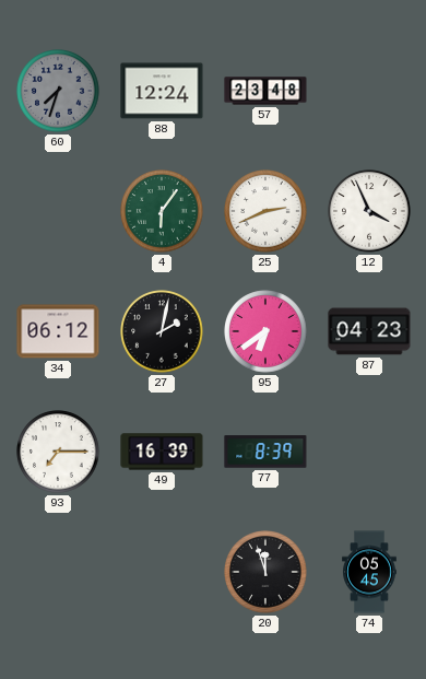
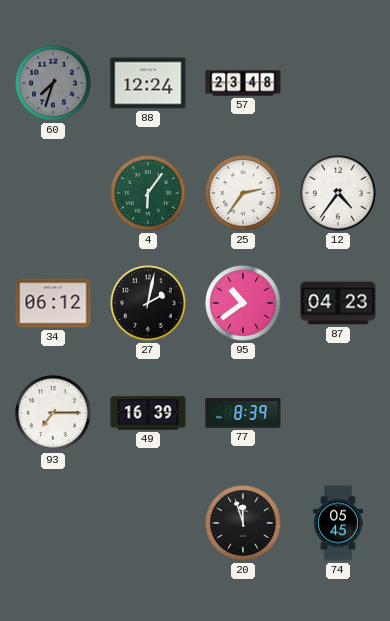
25: 2:41 -> 2:36
12: 3:56 -> 4:36
95: 6:39 -> 10:39
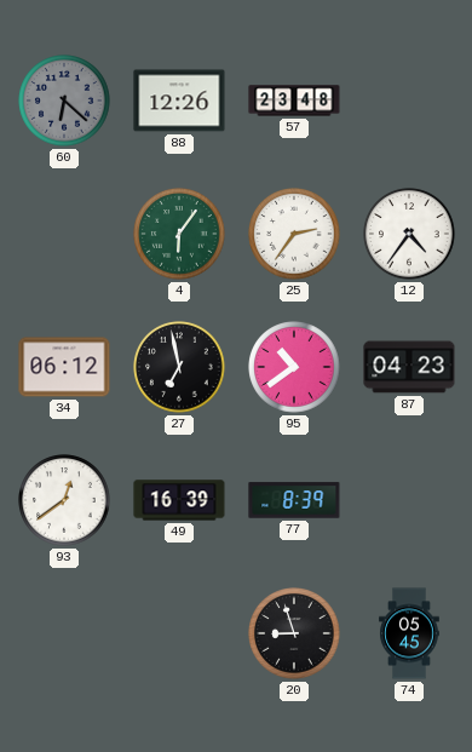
60: 7:33 -> 6:22
88: 12:24 -> 12:26
27: 2:02 -> 6:58
93: 7:15 -> 12:39
20: 11:57 -> 8:57
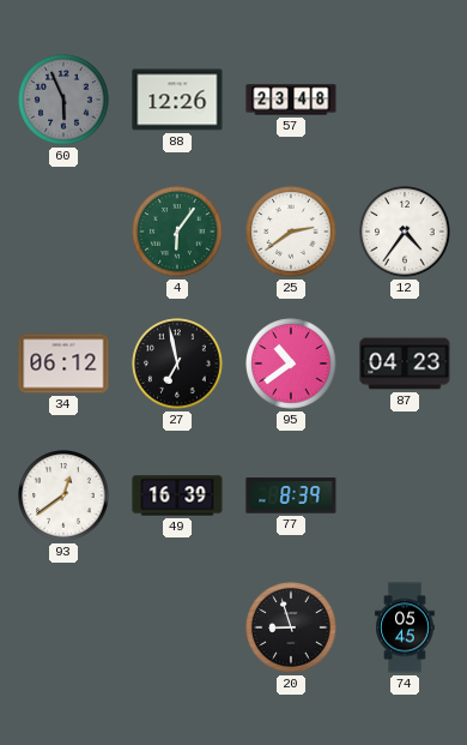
60: 6:22 -> 5:56
25: 2:36 -> 2:39
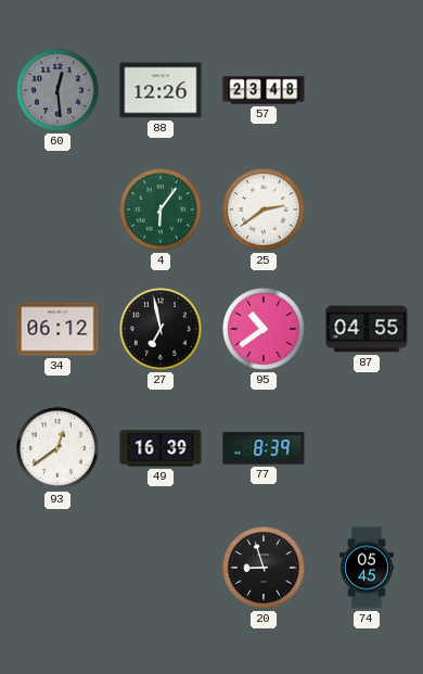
60: 5:56 -> 12:29
12: 4:36 -> none
87: 04:23 -> 04:55
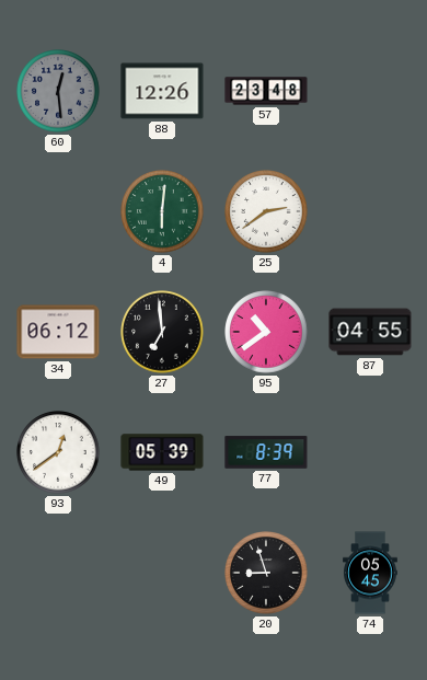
4: 6:06 -> 6:01
27: 6:58 -> 6:59
49: 16:39 -> 05:39
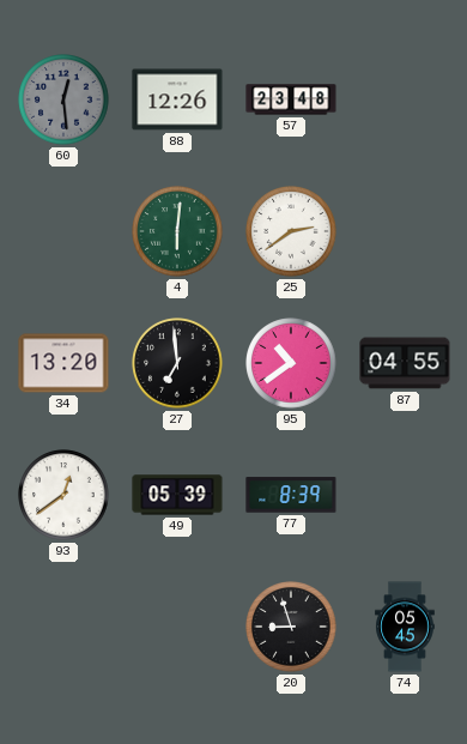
34: 06:12 -> 13:20
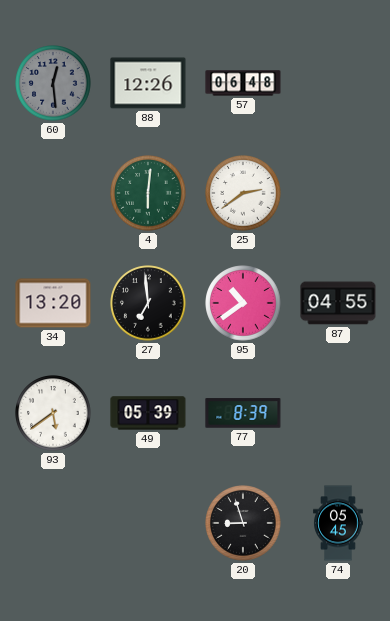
57: 23:48 -> 06:48
93: 12:39 -> 5:39
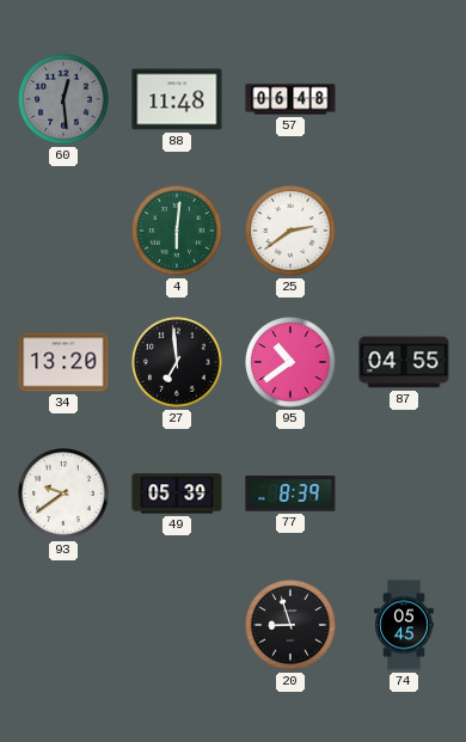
88: 12:26 -> 11:48
93: 5:39 -> 9:39
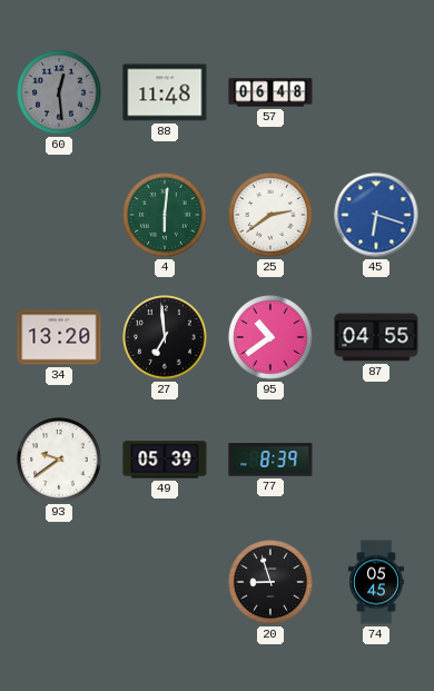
45: none -> 6:18
